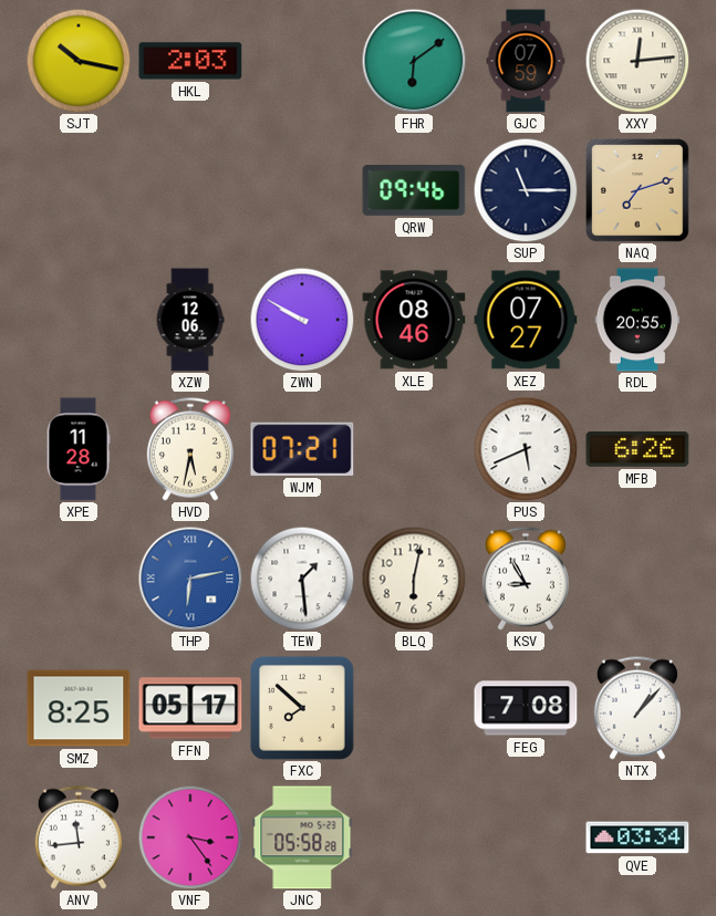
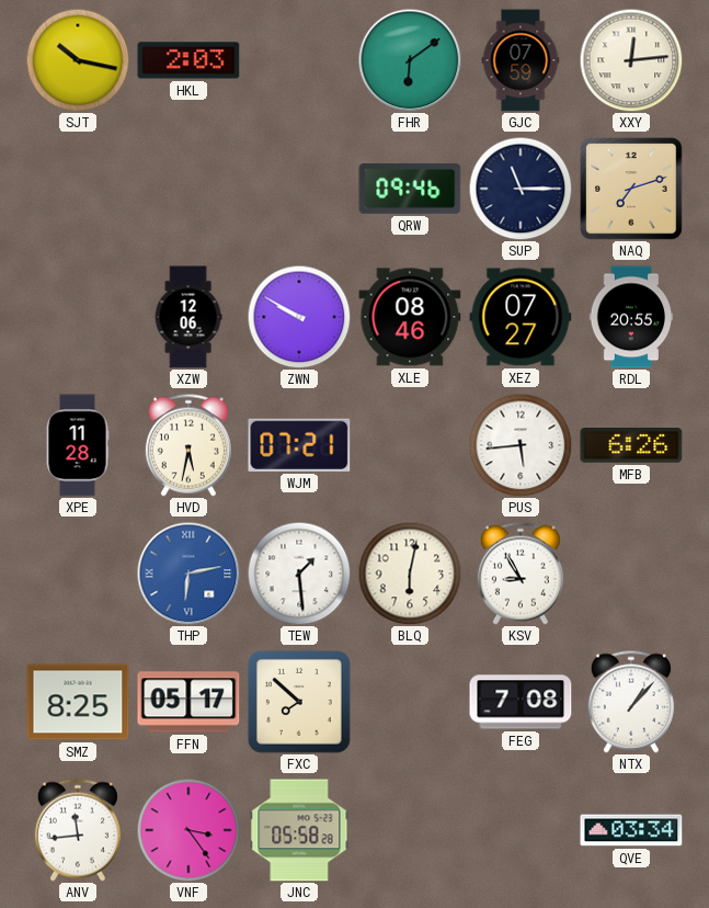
PUS: 5:41 -> 5:44
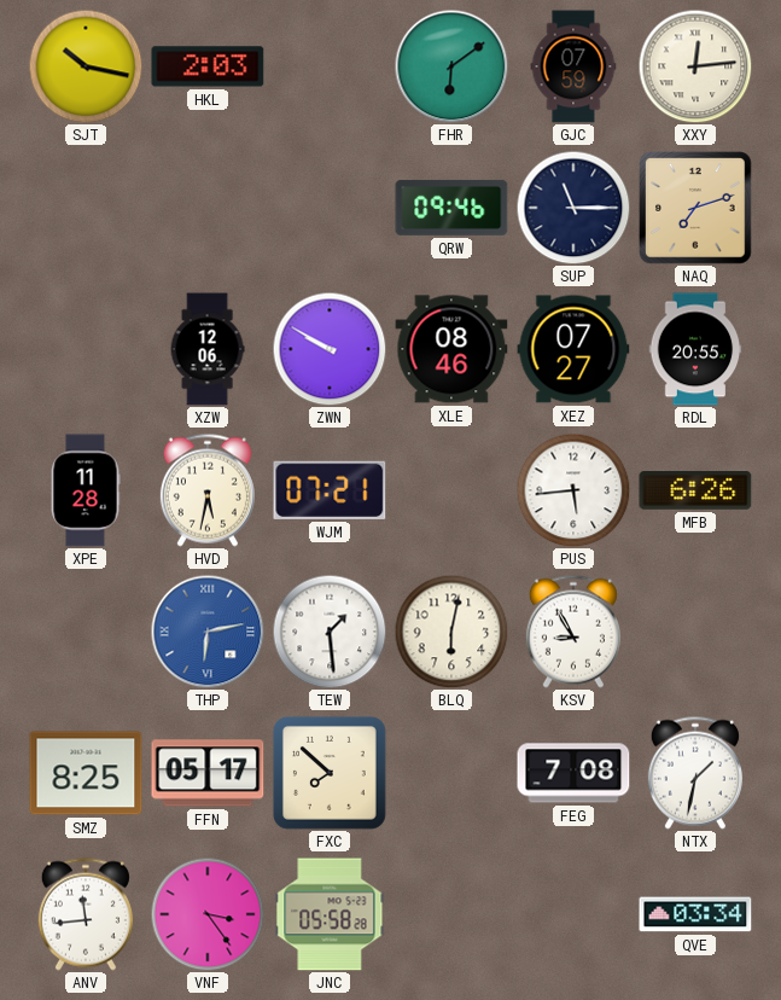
NTX: 1:07 -> 1:32
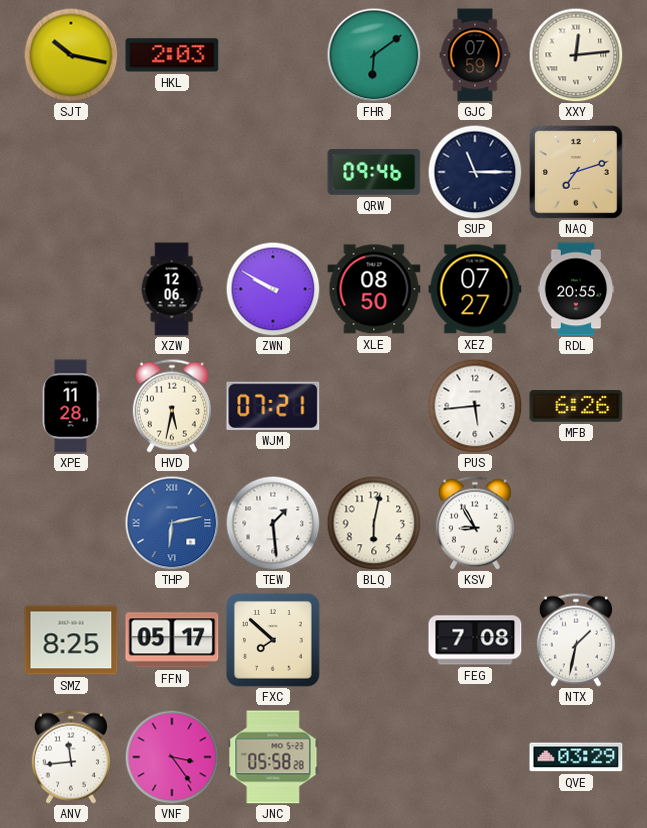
XLE: 08:46 -> 08:50
QVE: 03:34 -> 03:29
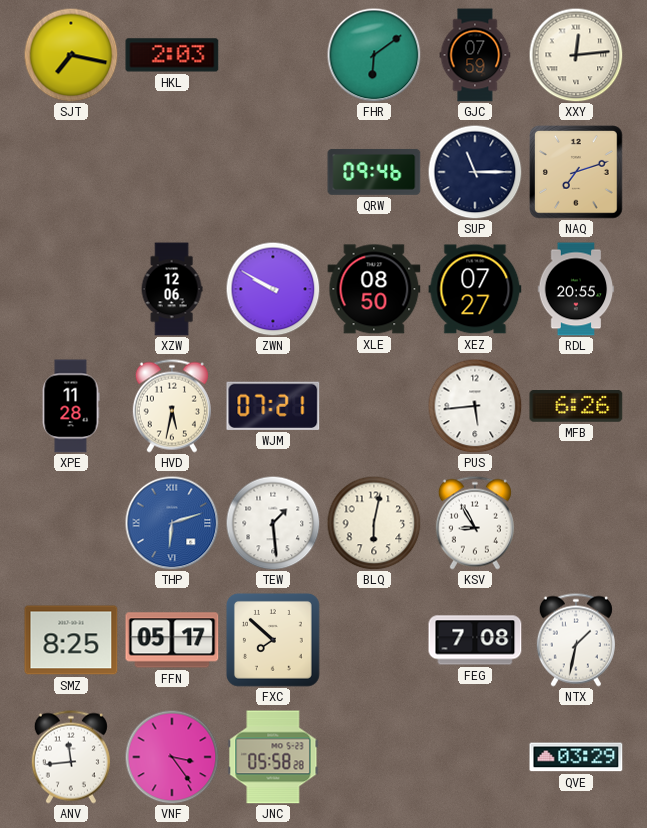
SJT: 10:17 -> 7:17
THP: 6:13 -> 6:12
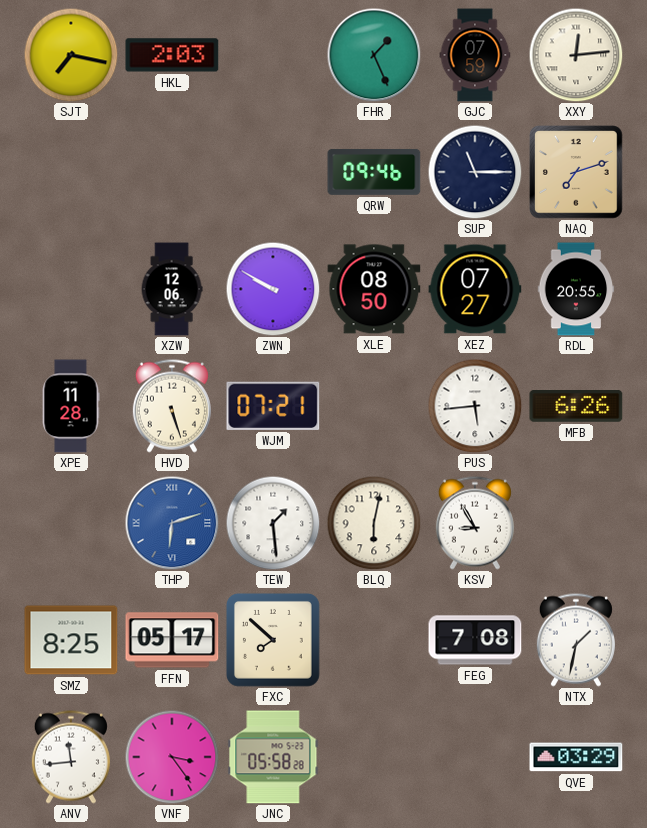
FHR: 6:09 -> 1:26
HVD: 5:32 -> 5:27
